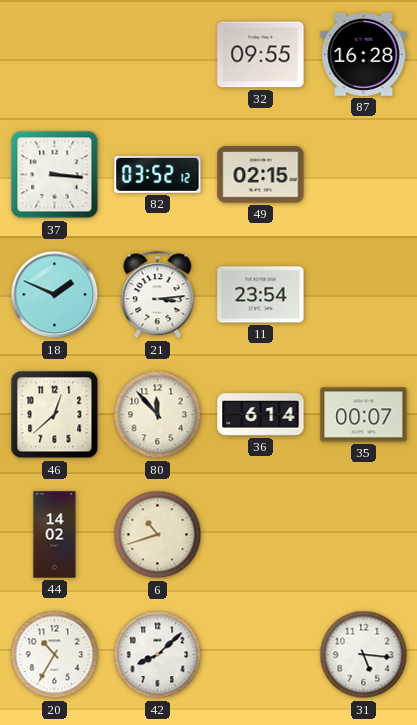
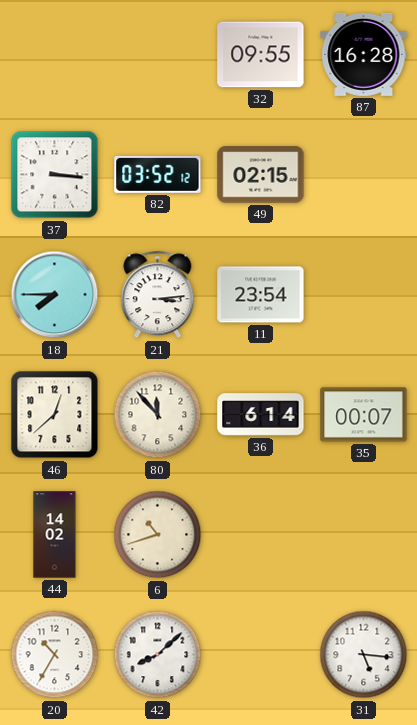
18: 1:49 -> 7:45
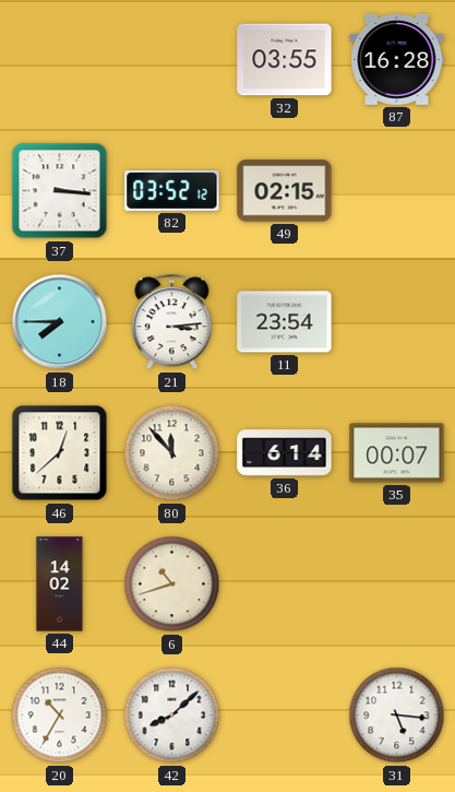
32: 09:55 -> 03:55
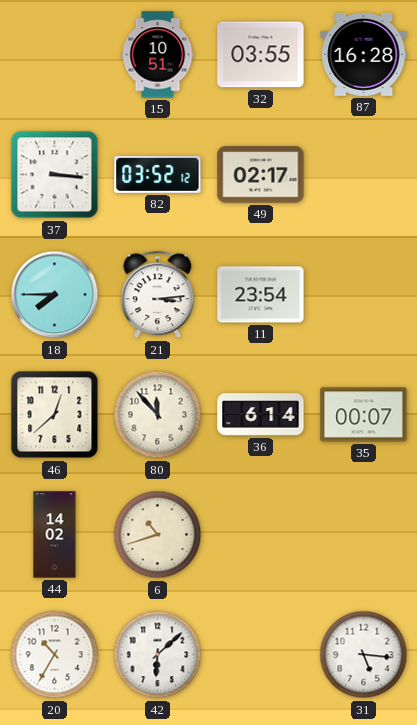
15: none -> 10:51
49: 02:15 -> 02:17
42: 8:08 -> 6:08
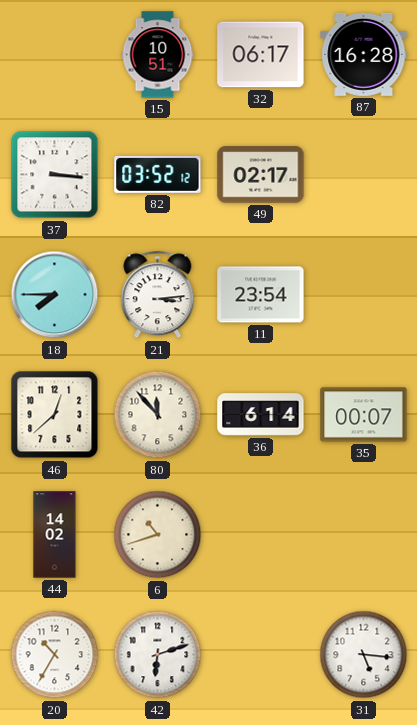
32: 03:55 -> 06:17
42: 6:08 -> 6:12
